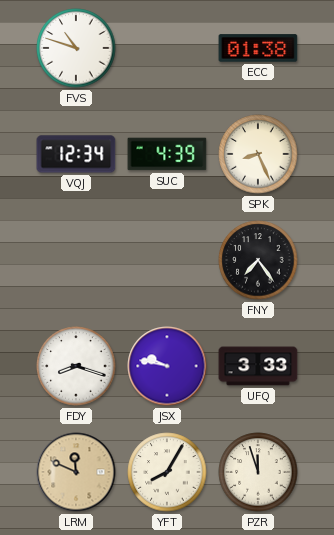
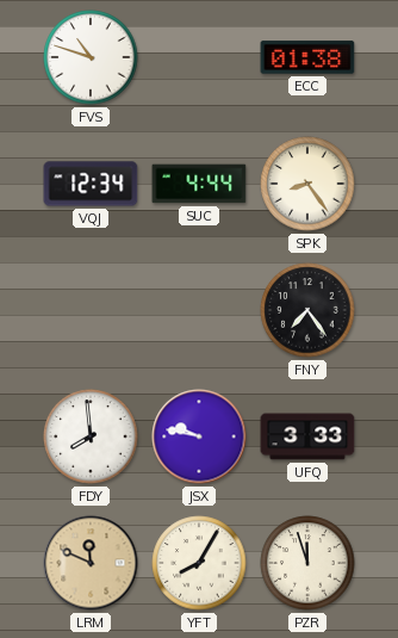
SUC: 4:39 -> 4:44
SPK: 8:26 -> 8:24
FDY: 8:18 -> 7:59
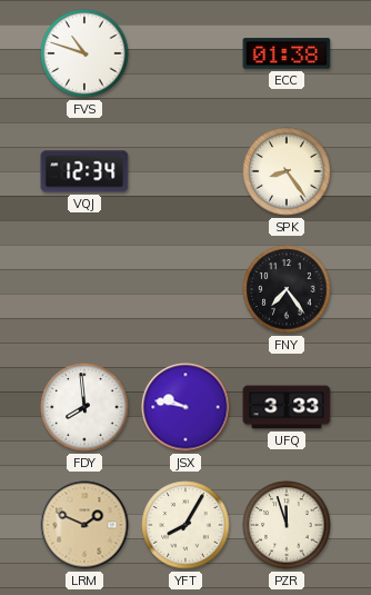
SUC: 4:44 -> none
LRM: 11:49 -> 1:49
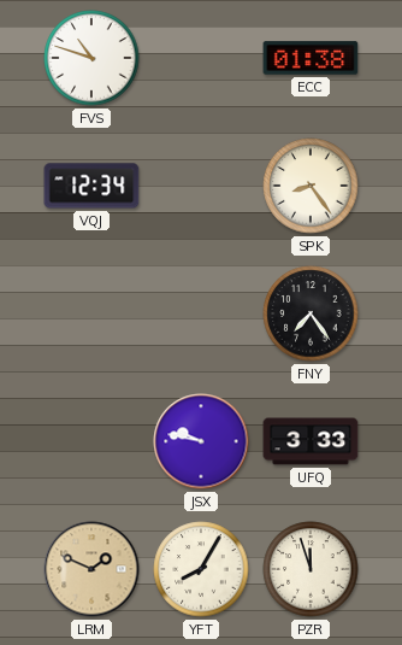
FDY: 7:59 -> none
